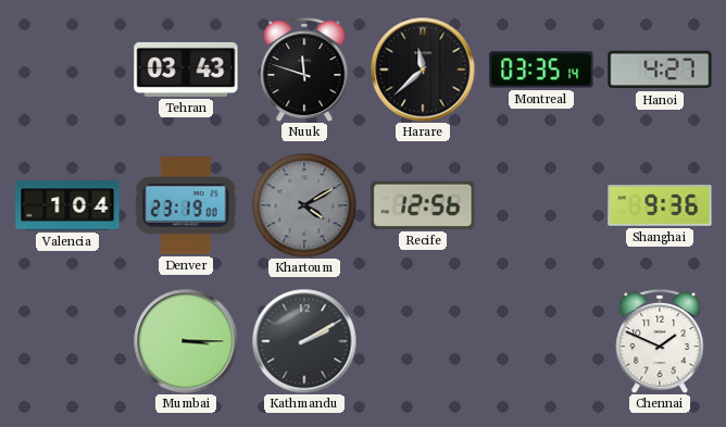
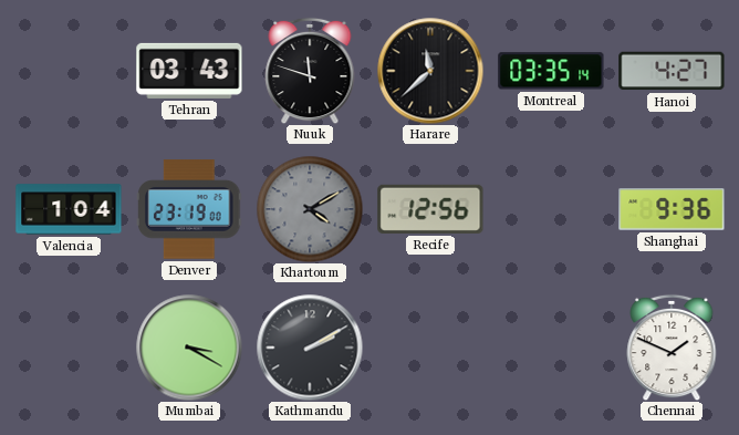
Mumbai: 3:15 -> 3:20
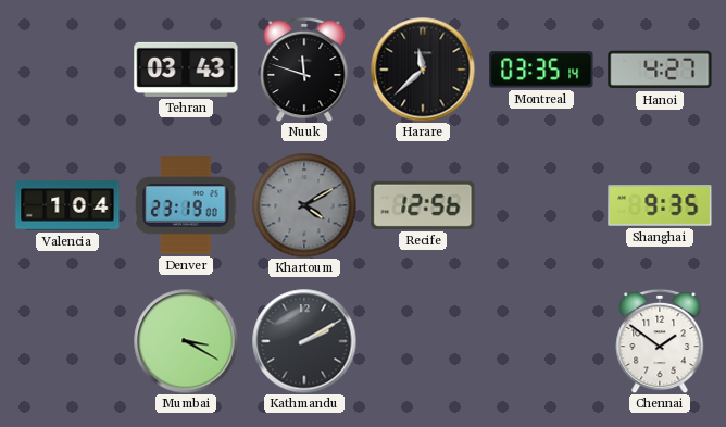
Shanghai: 9:36 -> 9:35
Chennai: 1:49 -> 1:51
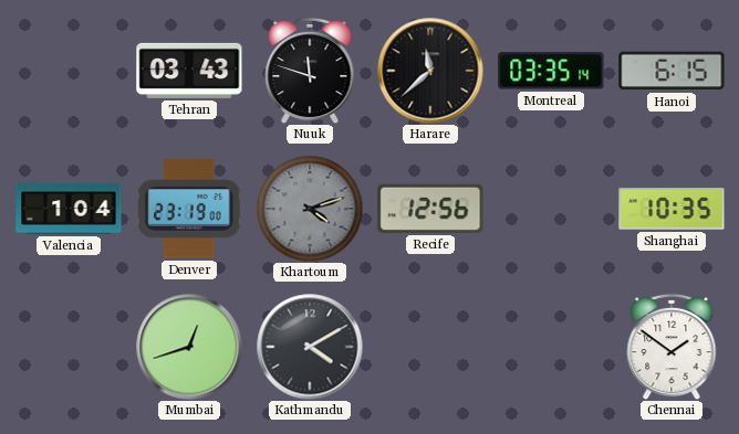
Hanoi: 4:27 -> 6:15
Khartoum: 4:10 -> 4:12
Shanghai: 9:35 -> 10:35
Mumbai: 3:20 -> 12:42
Kathmandu: 2:10 -> 4:10
